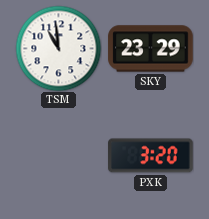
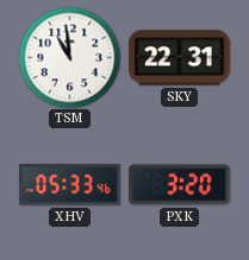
SKY: 23:29 -> 22:31
XHV: none -> 05:33
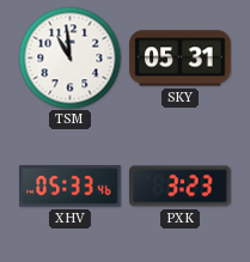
SKY: 22:31 -> 05:31
PXK: 3:20 -> 3:23
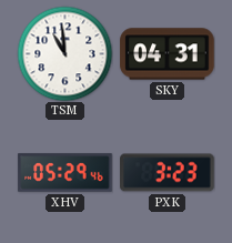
SKY: 05:31 -> 04:31
XHV: 05:33 -> 05:29
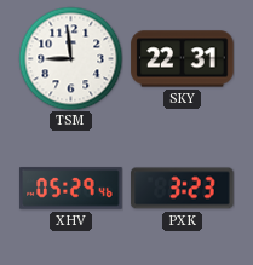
TSM: 10:59 -> 8:59
SKY: 04:31 -> 22:31
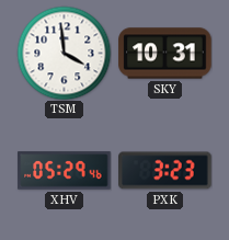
TSM: 8:59 -> 3:59
SKY: 22:31 -> 10:31
